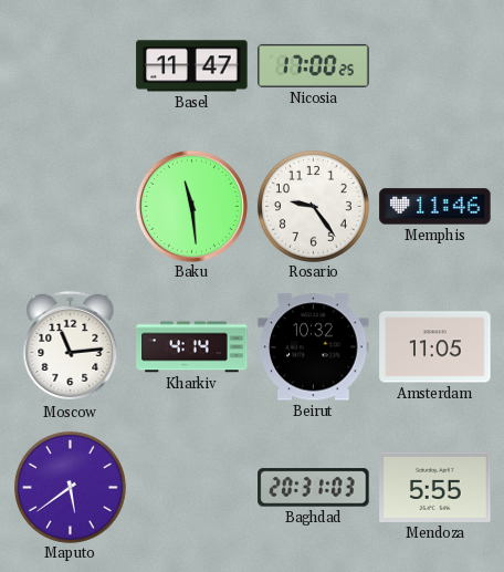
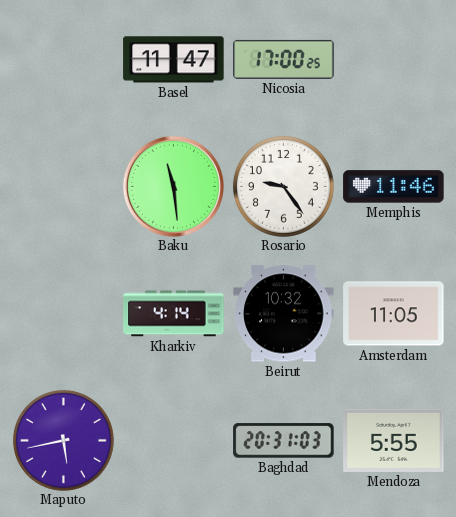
Moscow: 11:14 -> none
Maputo: 5:39 -> 5:43
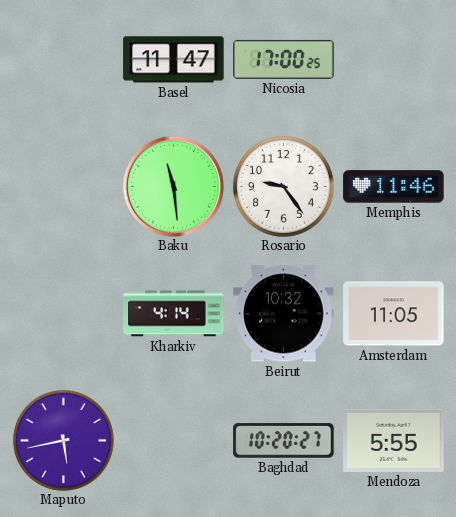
Baghdad: 20:31 -> 10:20
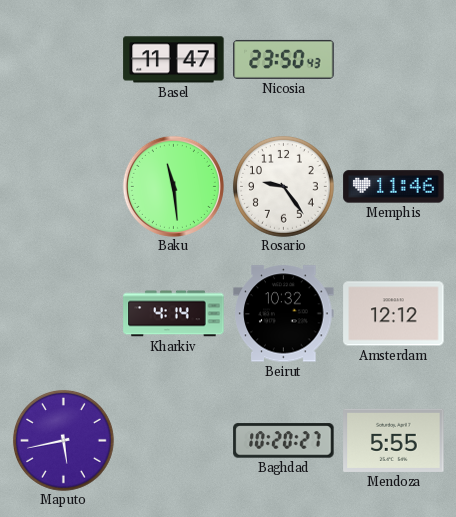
Nicosia: 17:00 -> 23:50
Amsterdam: 11:05 -> 12:12
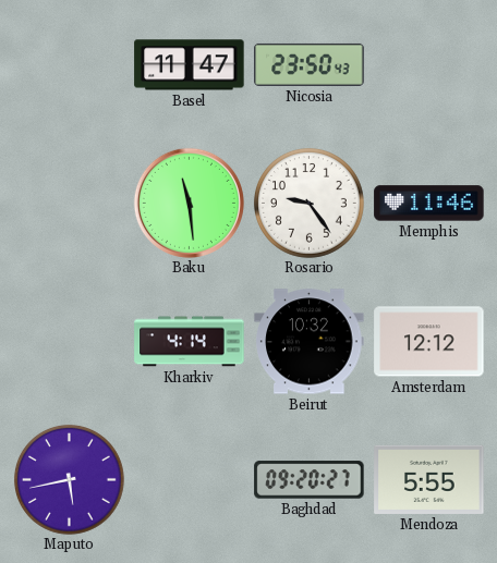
Baghdad: 10:20 -> 09:20
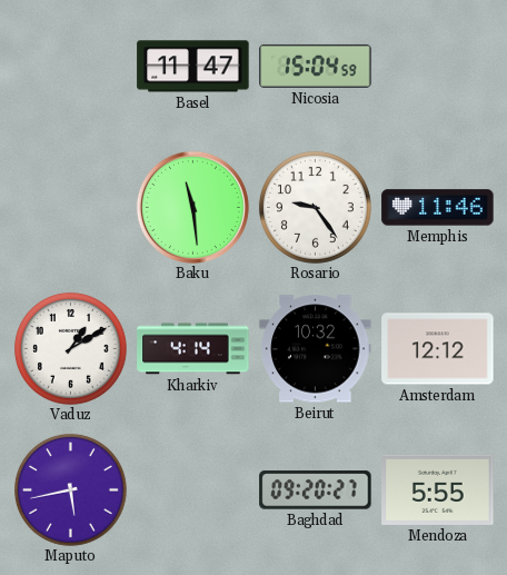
Nicosia: 23:50 -> 15:04
Vaduz: none -> 1:10
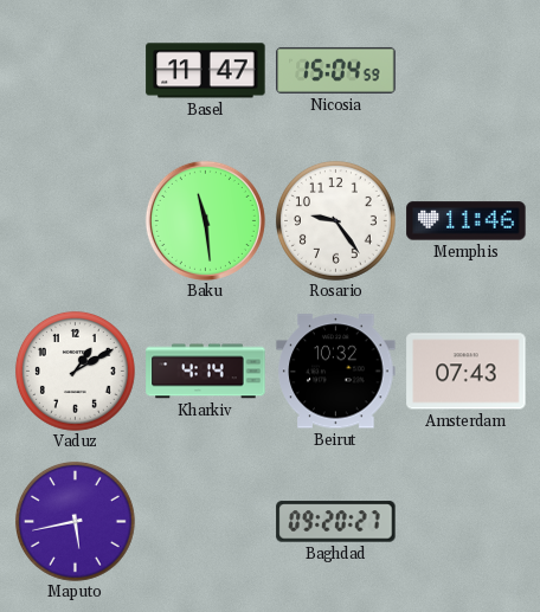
Amsterdam: 12:12 -> 07:43
Mendoza: 5:55 -> none
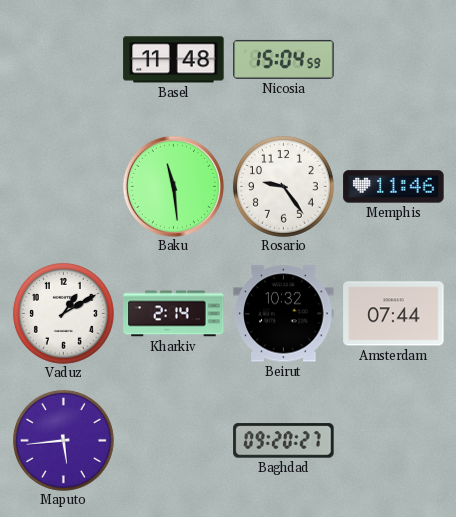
Basel: 11:47 -> 11:48
Kharkiv: 4:14 -> 2:14
Amsterdam: 07:43 -> 07:44
Maputo: 5:43 -> 5:44
